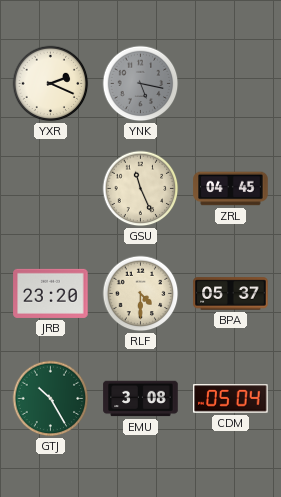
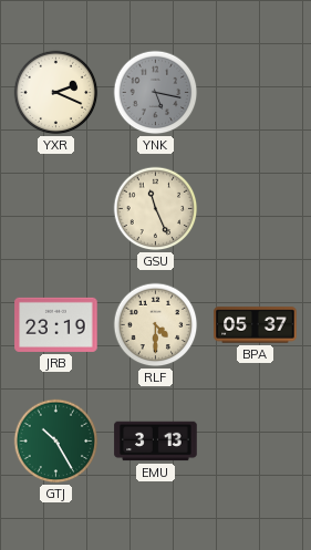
ZRL: 04:45 -> none
JRB: 23:20 -> 23:19
EMU: 3:08 -> 3:13
CDM: 05:04 -> none
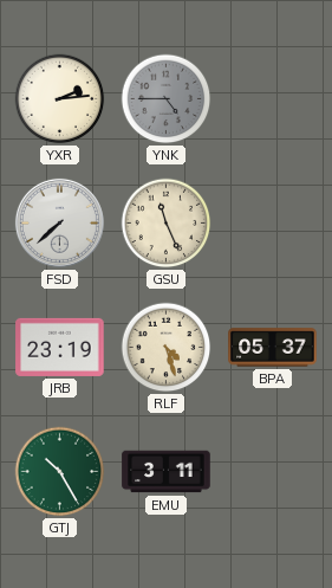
YXR: 2:19 -> 2:14
YNK: 5:17 -> 4:45
FSD: none -> 7:38
RLF: 4:30 -> 4:27
EMU: 3:13 -> 3:11
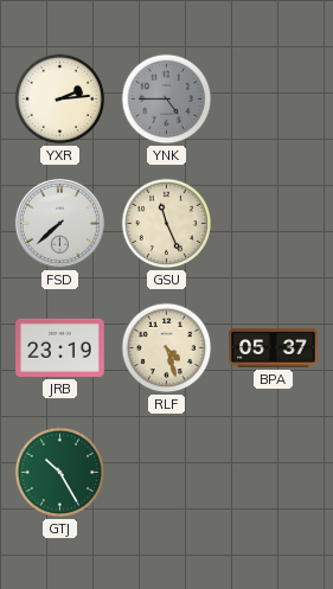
EMU: 3:11 -> none
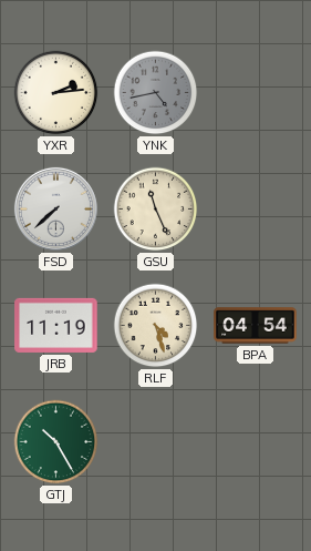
YNK: 4:45 -> 4:43
JRB: 23:19 -> 11:19
BPA: 05:37 -> 04:54
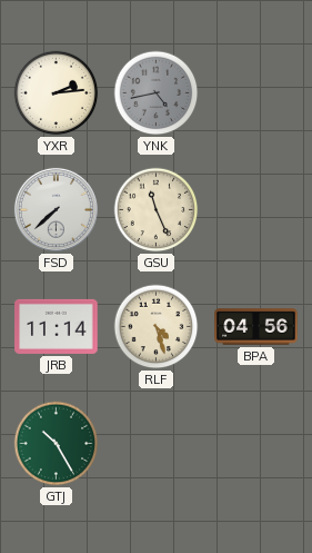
JRB: 11:19 -> 11:14
BPA: 04:54 -> 04:56
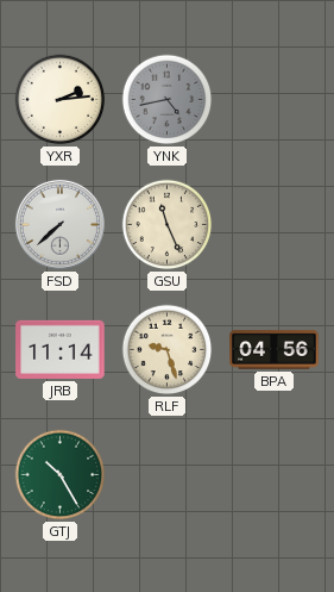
RLF: 4:27 -> 9:27
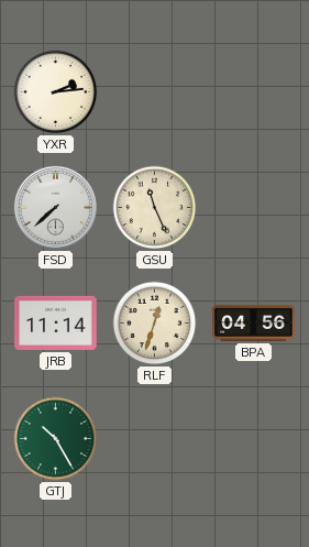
YNK: 4:43 -> none
RLF: 9:27 -> 12:33
